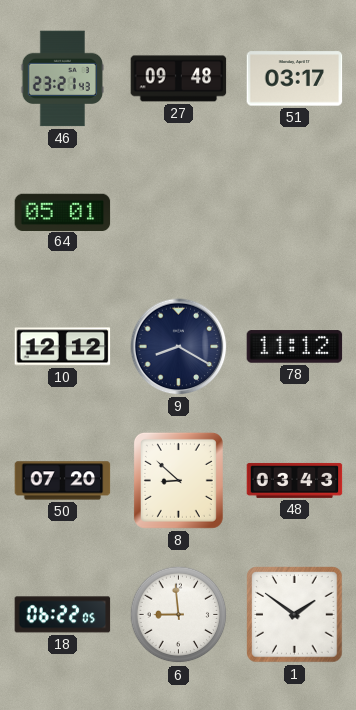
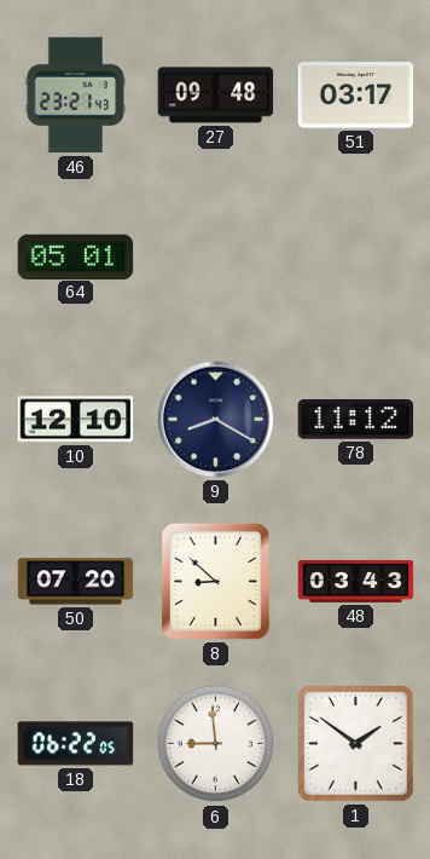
10: 12:12 -> 12:10
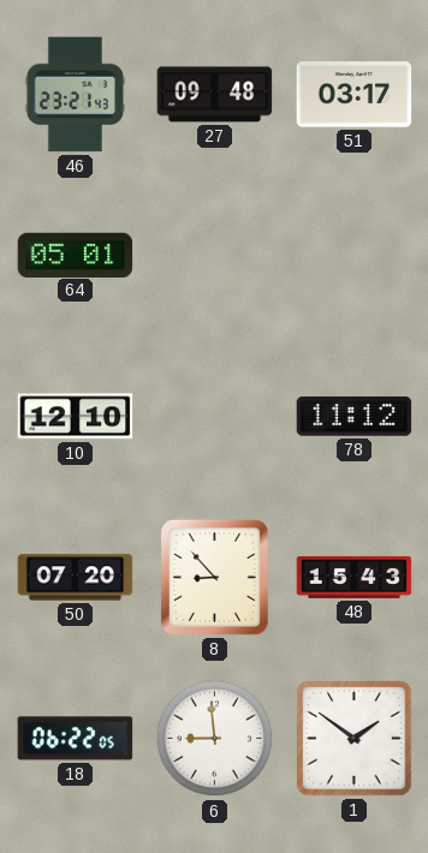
9: 8:20 -> none
8: 8:52 -> 8:53
48: 03:43 -> 15:43
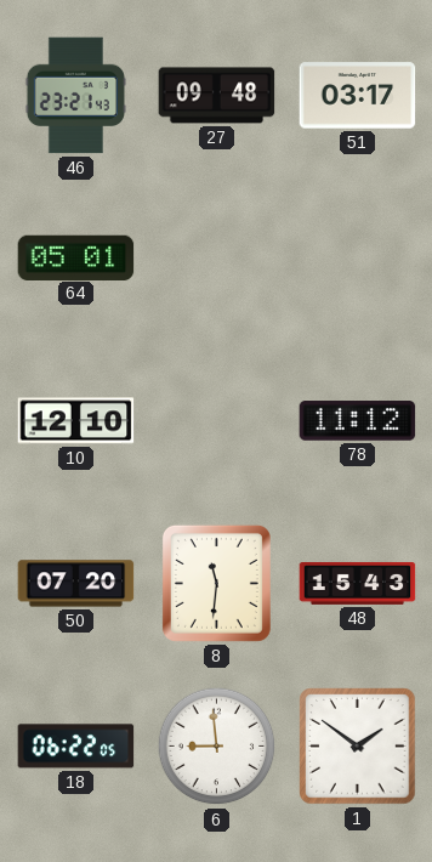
8: 8:53 -> 11:31
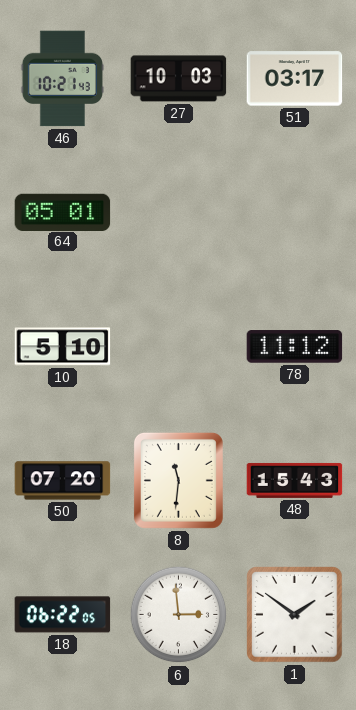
46: 23:21 -> 10:21
27: 09:48 -> 10:03
10: 12:10 -> 5:10
6: 8:59 -> 2:59
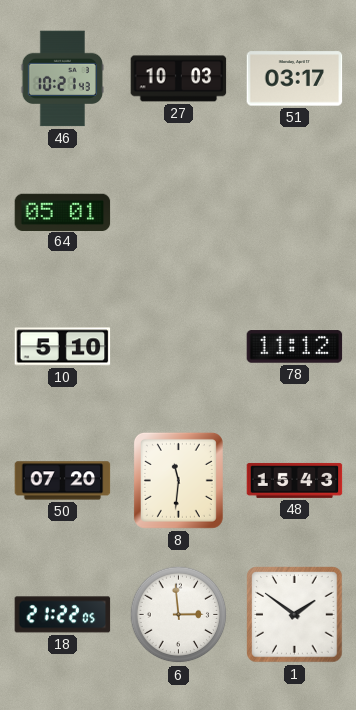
18: 06:22 -> 21:22
